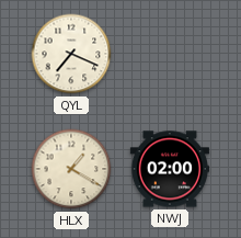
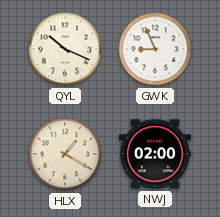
QYL: 7:19 -> 10:19
GWK: none -> 8:56
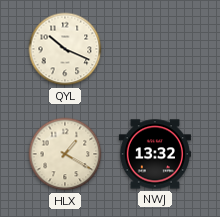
GWK: 8:56 -> none
NWJ: 02:00 -> 13:32
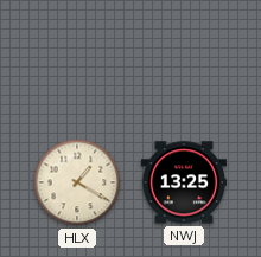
QYL: 10:19 -> none
NWJ: 13:32 -> 13:25
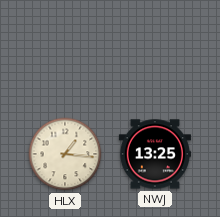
HLX: 1:20 -> 1:16
